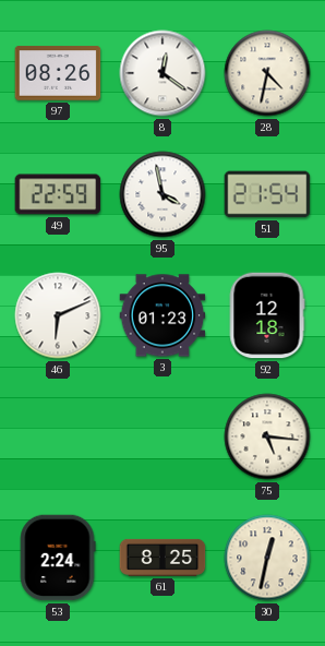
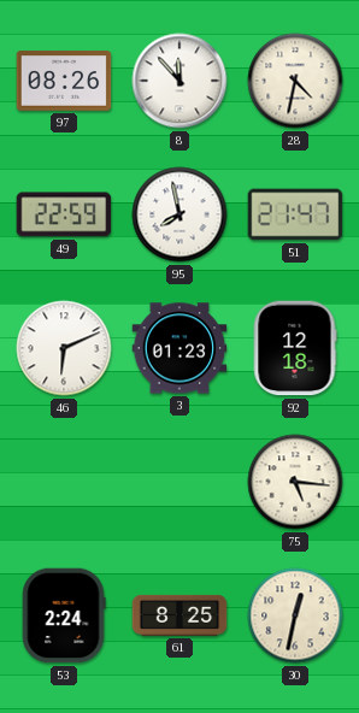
8: 12:21 -> 11:53
95: 3:58 -> 7:58
51: 21:54 -> 21:47
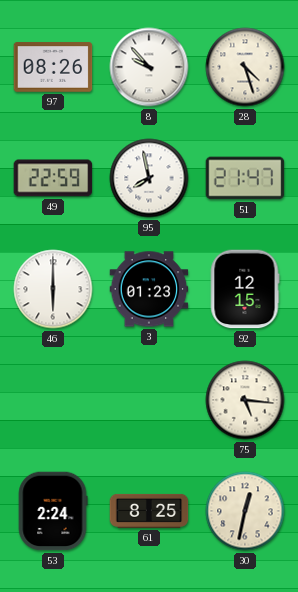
8: 11:53 -> 9:53
28: 4:32 -> 4:27
46: 6:11 -> 6:00
92: 12:18 -> 12:15
